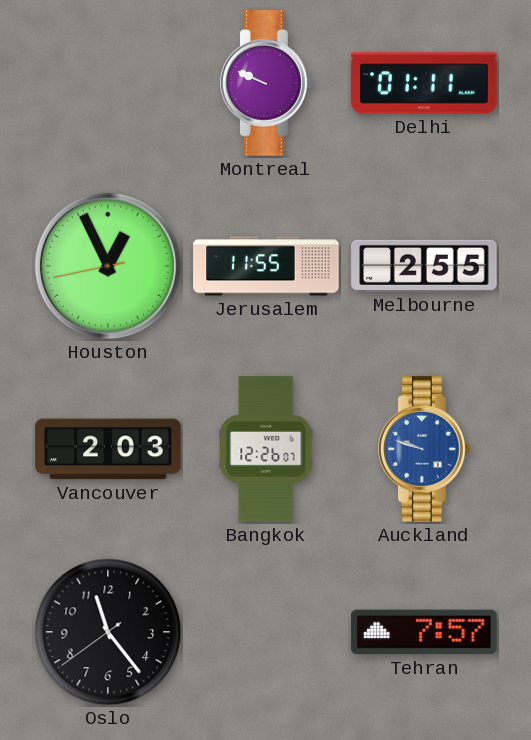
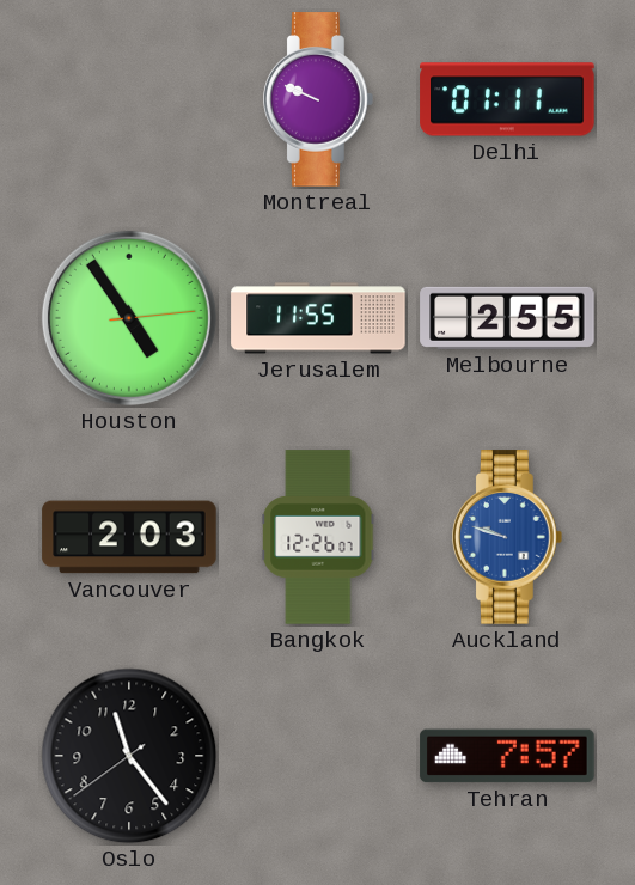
Houston: 12:55 -> 4:54
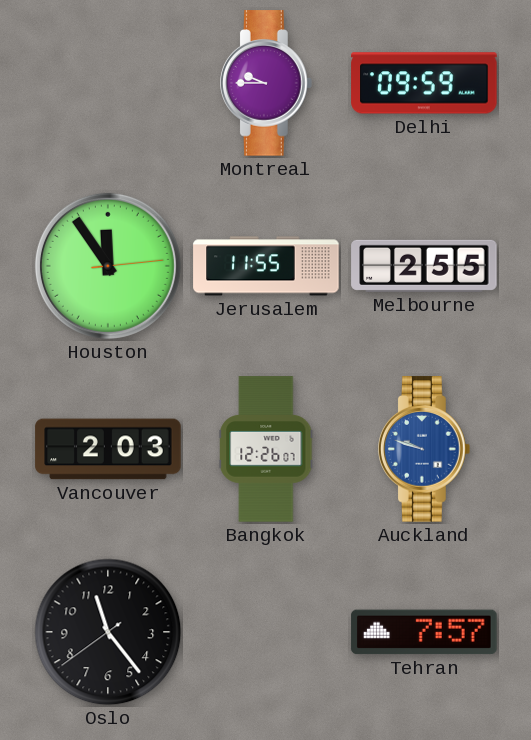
Montreal: 9:49 -> 9:45
Delhi: 01:11 -> 09:59
Houston: 4:54 -> 11:54
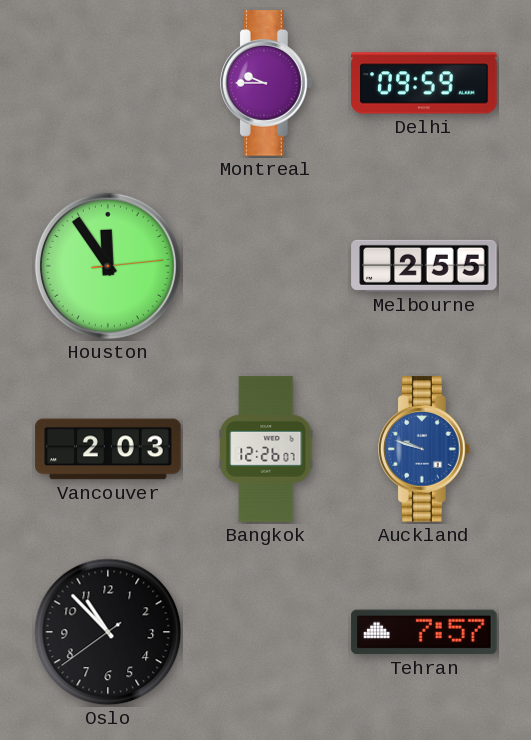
Jerusalem: 11:55 -> none
Oslo: 11:23 -> 10:52
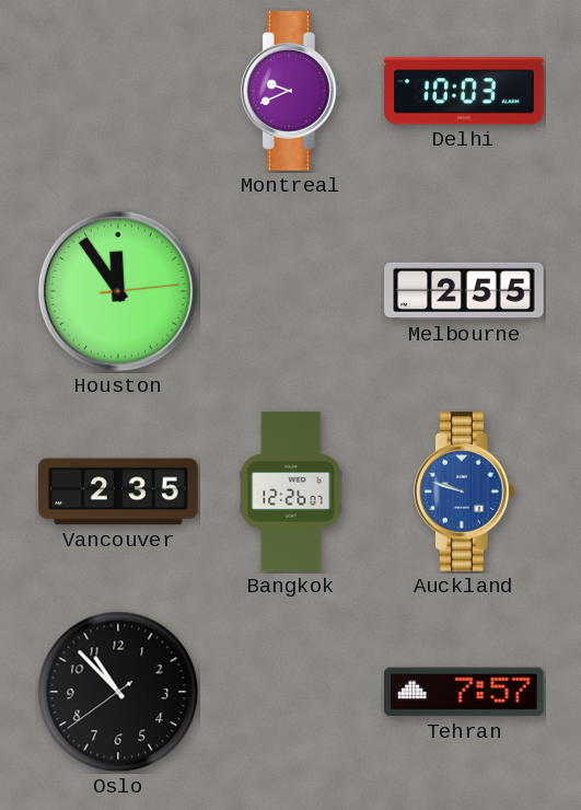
Montreal: 9:45 -> 9:41
Delhi: 09:59 -> 10:03
Vancouver: 2:03 -> 2:35
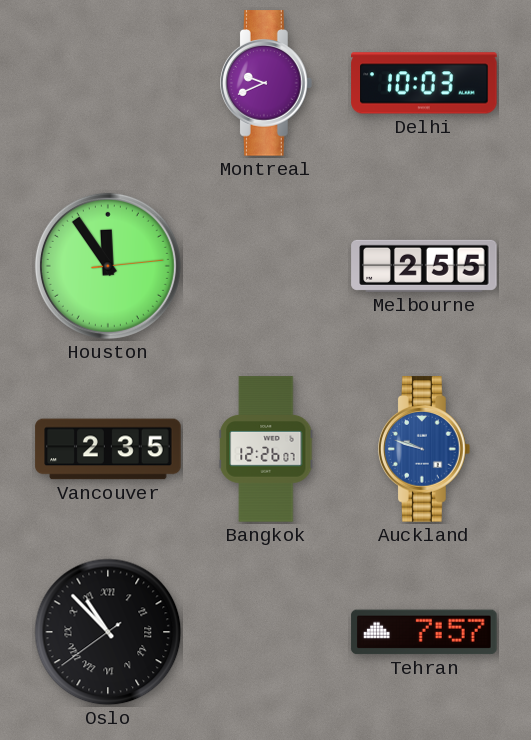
Oslo numerals: Arabic -> Roman
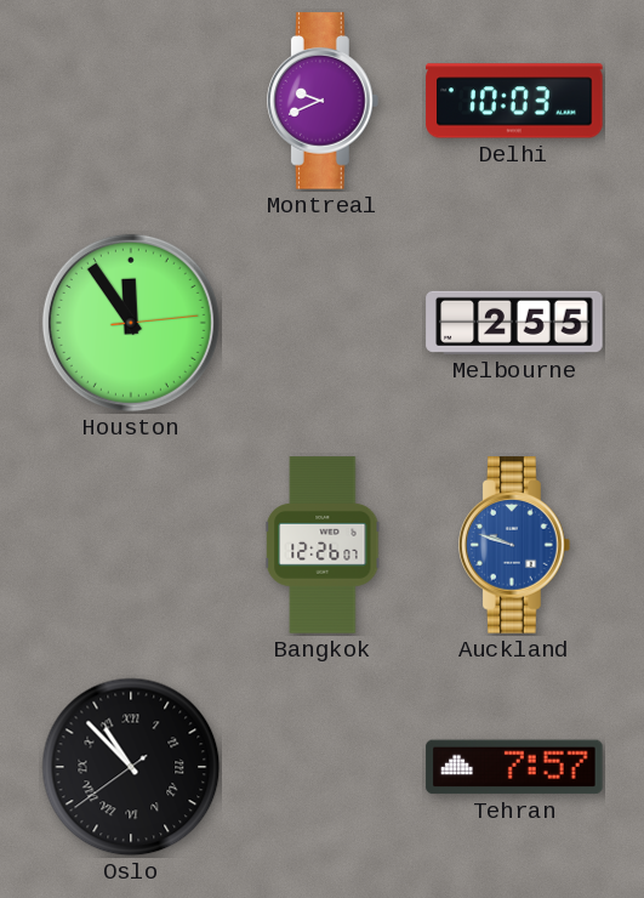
Vancouver: 2:35 -> none
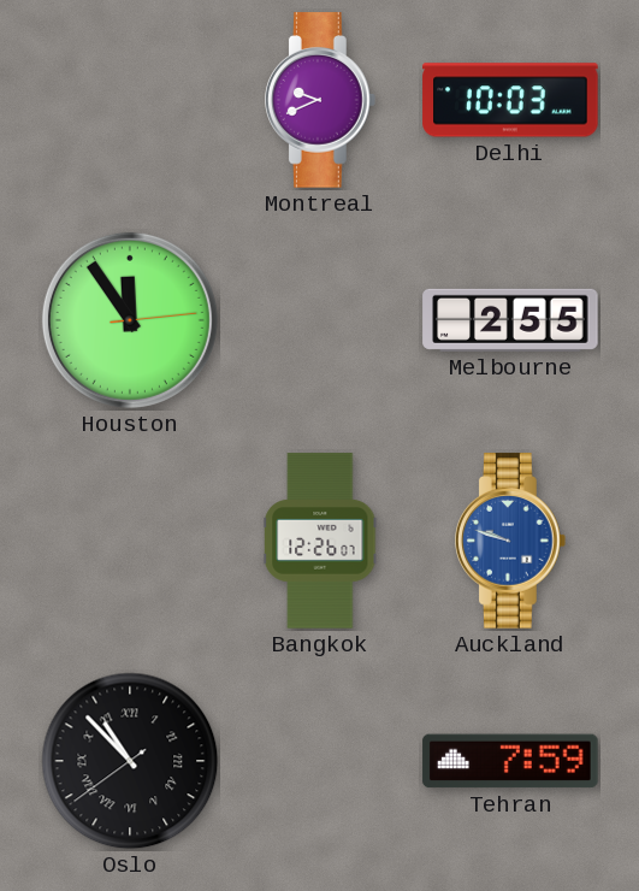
Tehran: 7:57 -> 7:59
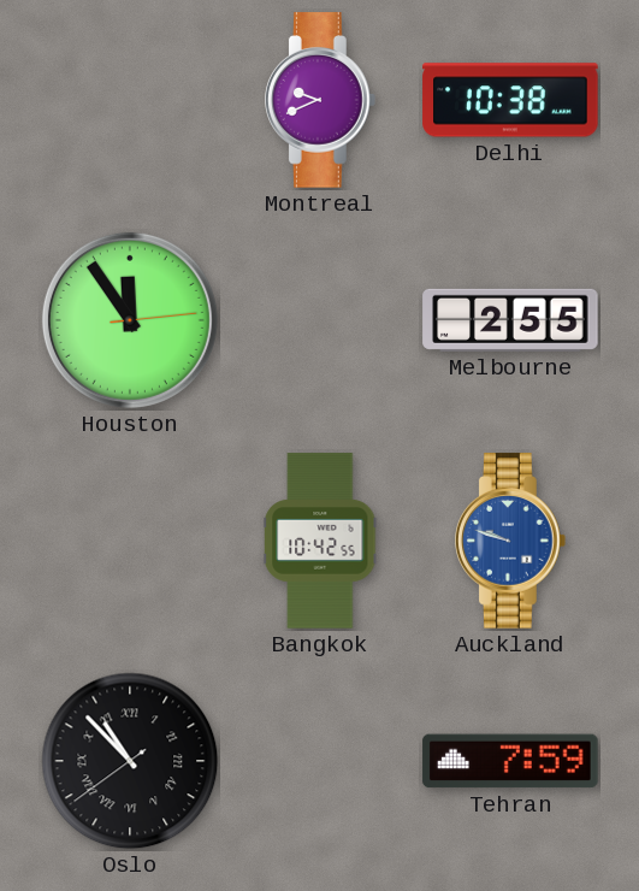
Delhi: 10:03 -> 10:38
Bangkok: 12:26 -> 10:42
